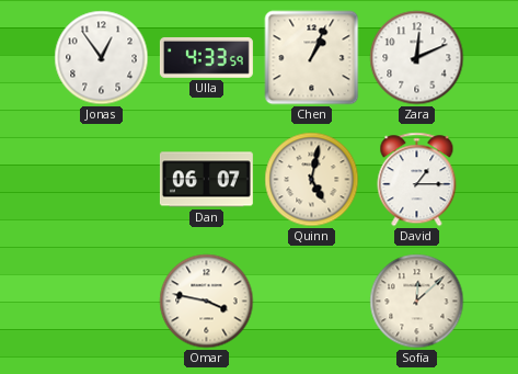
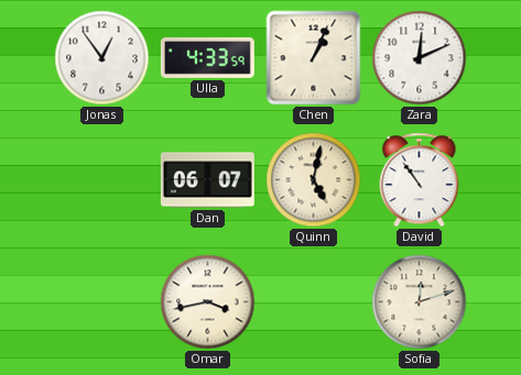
David: 1:15 -> 10:54
Omar: 3:47 -> 3:43
Sofia: 12:08 -> 12:12
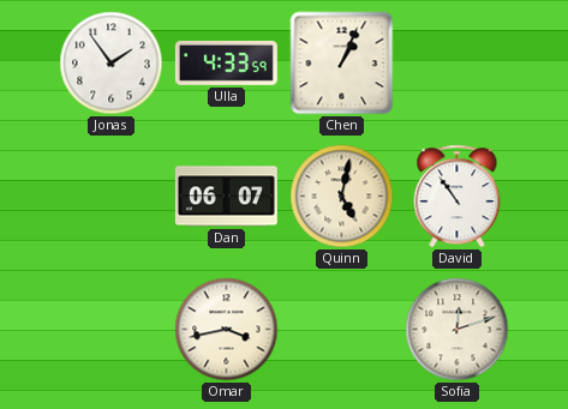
Jonas: 12:54 -> 1:54
Zara: 12:11 -> none
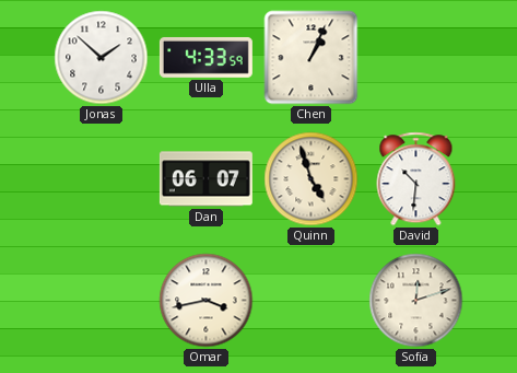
Jonas: 1:54 -> 1:52
Quinn: 5:02 -> 4:57
David: 10:54 -> 10:31
